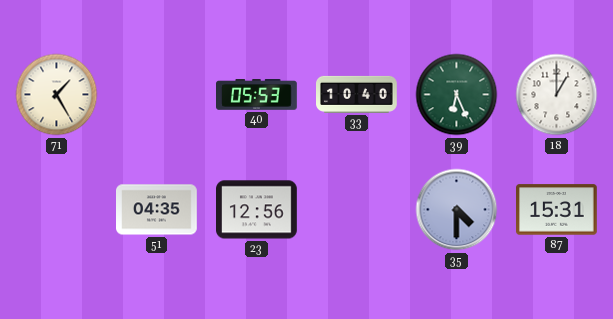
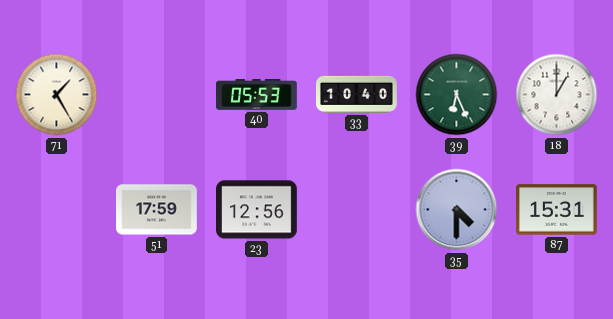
51: 04:35 -> 17:59
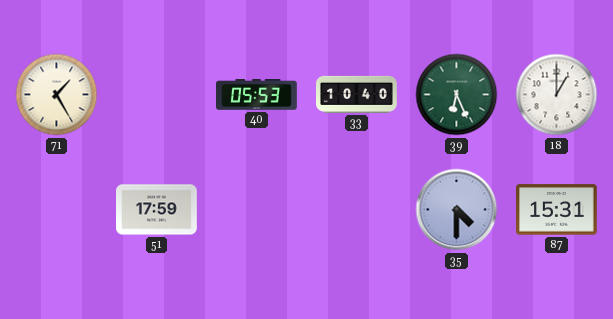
23: 12:56 -> none
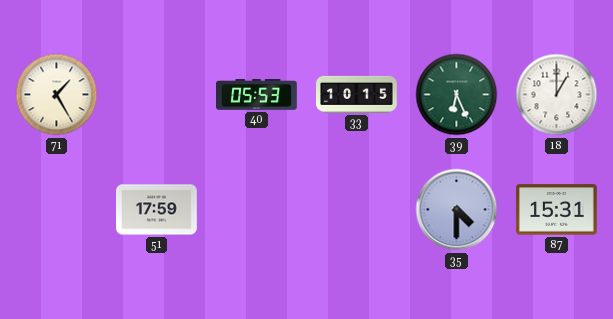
33: 10:40 -> 10:15
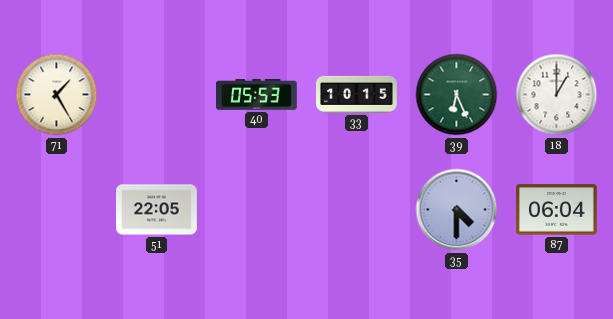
51: 17:59 -> 22:05
87: 15:31 -> 06:04
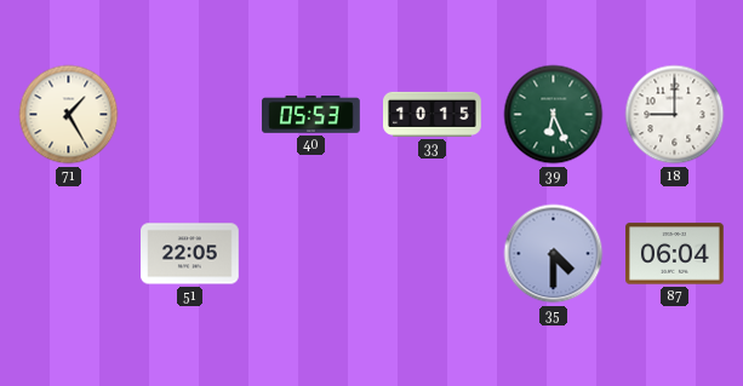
18: 1:00 -> 9:00
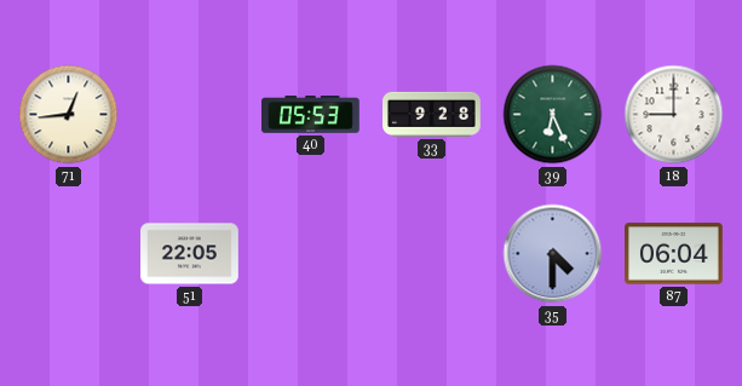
71: 1:25 -> 12:44
33: 10:15 -> 9:28
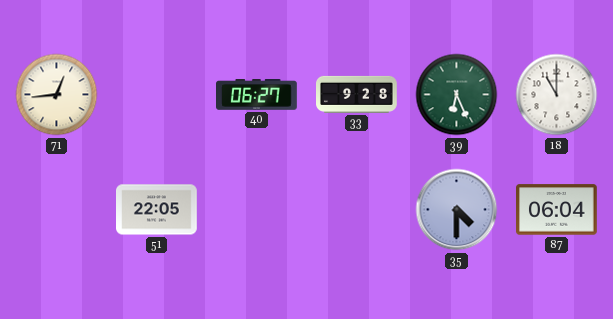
40: 05:53 -> 06:27
18: 9:00 -> 11:00
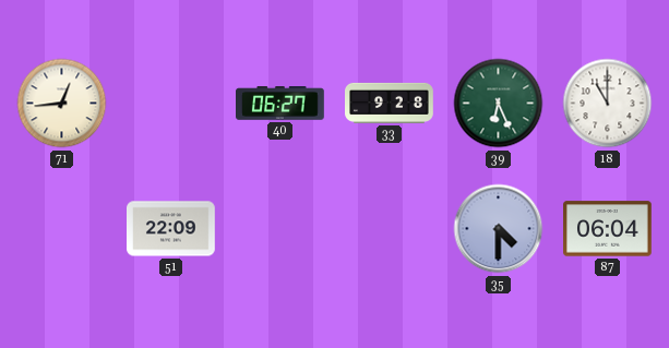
51: 22:05 -> 22:09
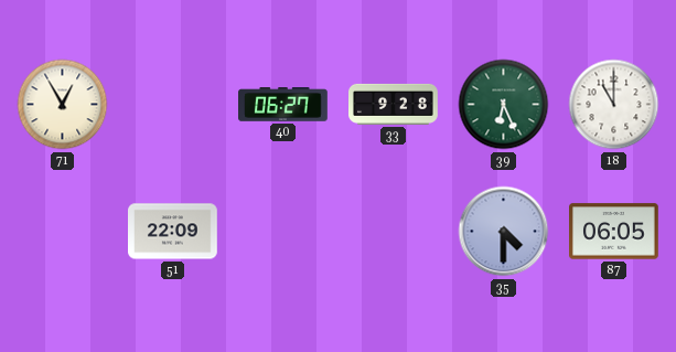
71: 12:44 -> 12:55
87: 06:04 -> 06:05
